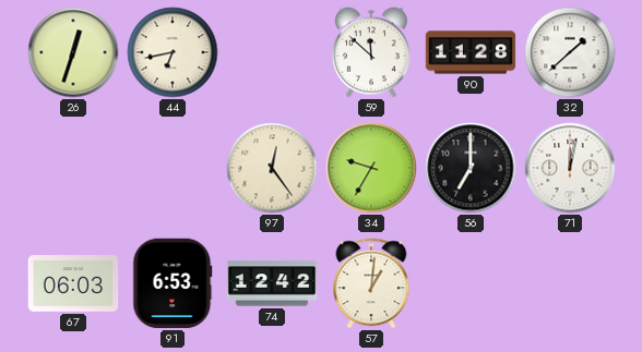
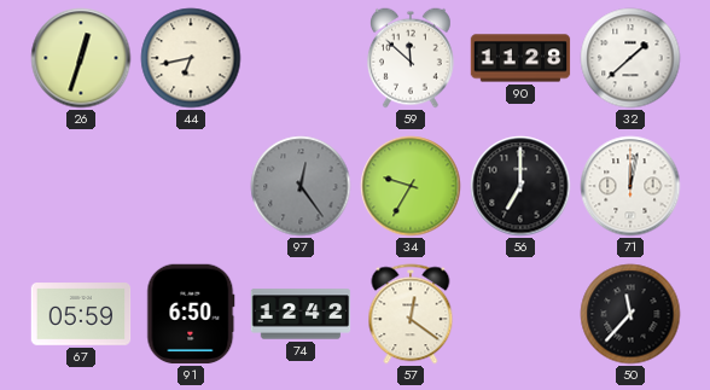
97 dial: cream -> grey
67: 06:03 -> 05:59
91: 6:53 -> 6:50
57: 1:01 -> 12:21
50: none -> 11:37
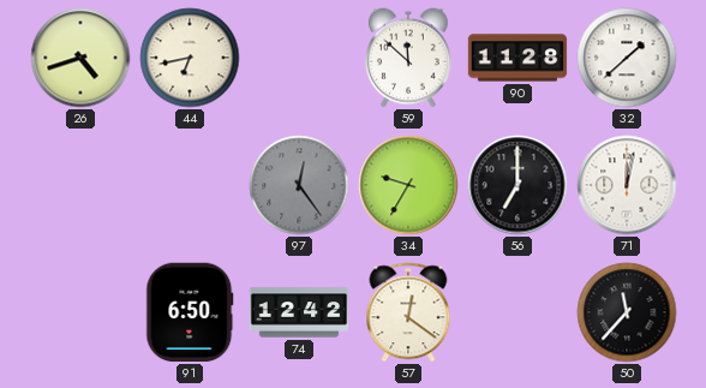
26: 12:33 -> 4:42
67: 05:59 -> none
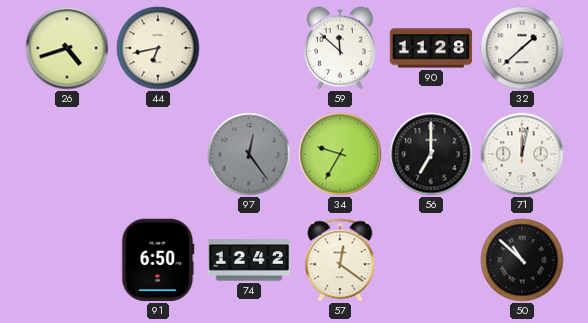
50: 11:37 -> 10:52
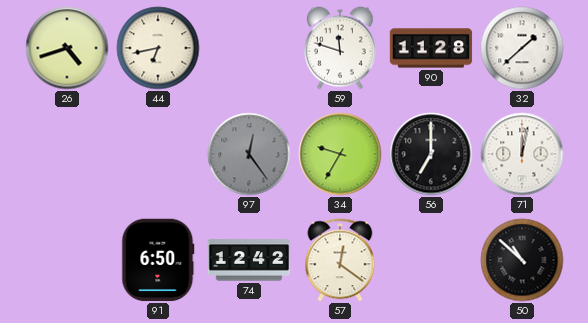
59: 11:52 -> 11:48
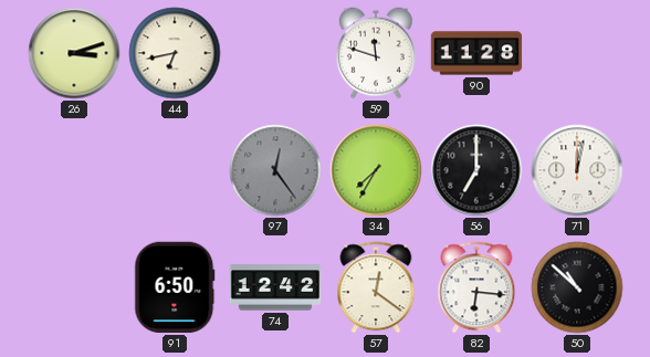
26: 4:42 -> 3:12
32: 1:38 -> none
34: 9:35 -> 7:35
82: none -> 6:16
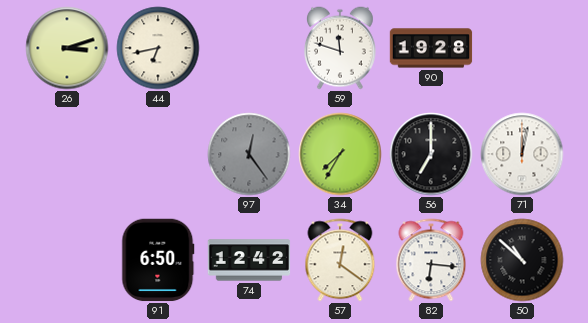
90: 11:28 -> 19:28
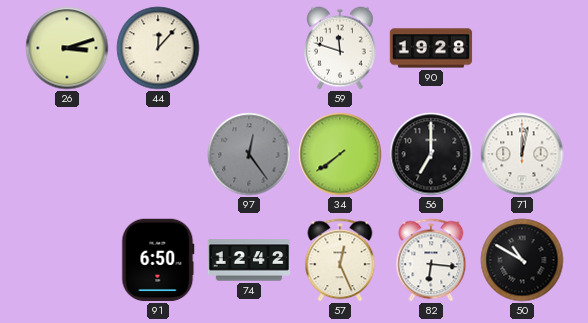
44: 6:43 -> 12:07
34: 7:35 -> 7:39
57: 12:21 -> 12:26
50: 10:52 -> 10:50
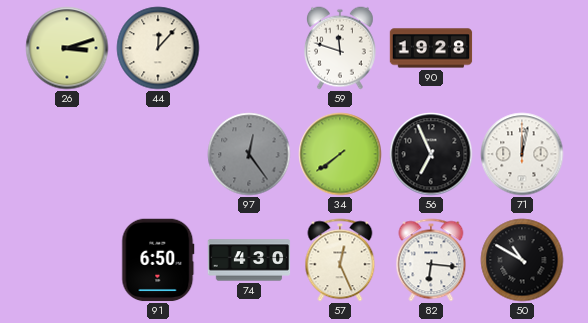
56: 7:00 -> 6:56
74: 12:42 -> 4:30
